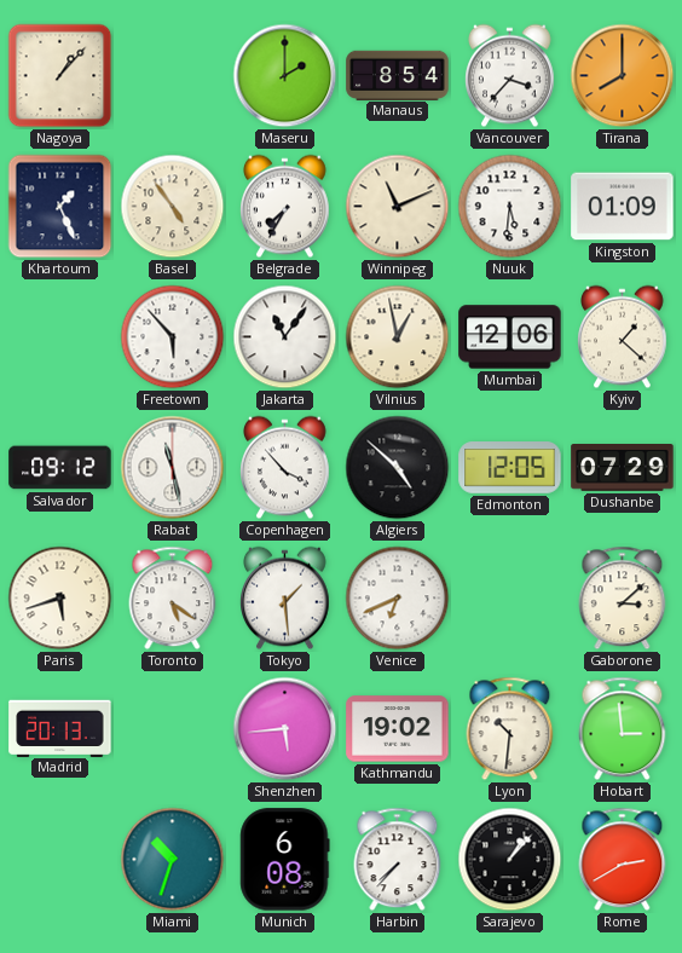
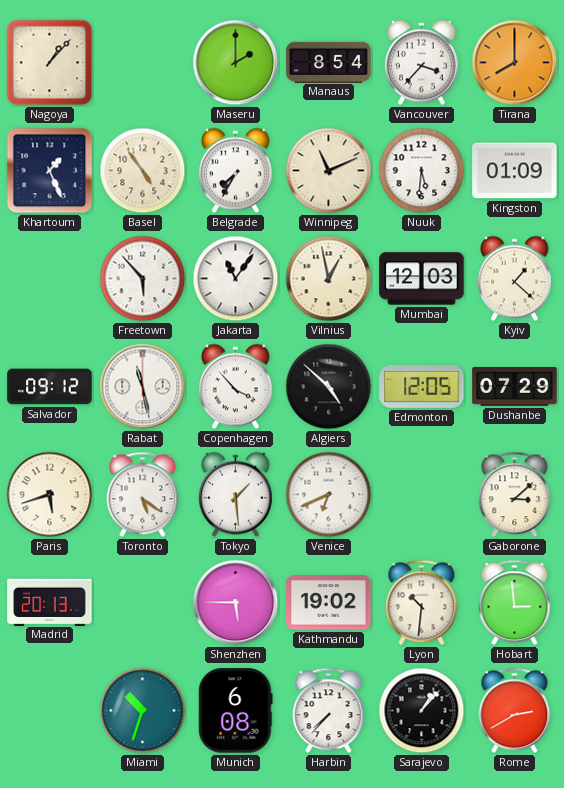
Mumbai: 12:06 -> 12:03
Shenzhen: 5:44 -> 5:45
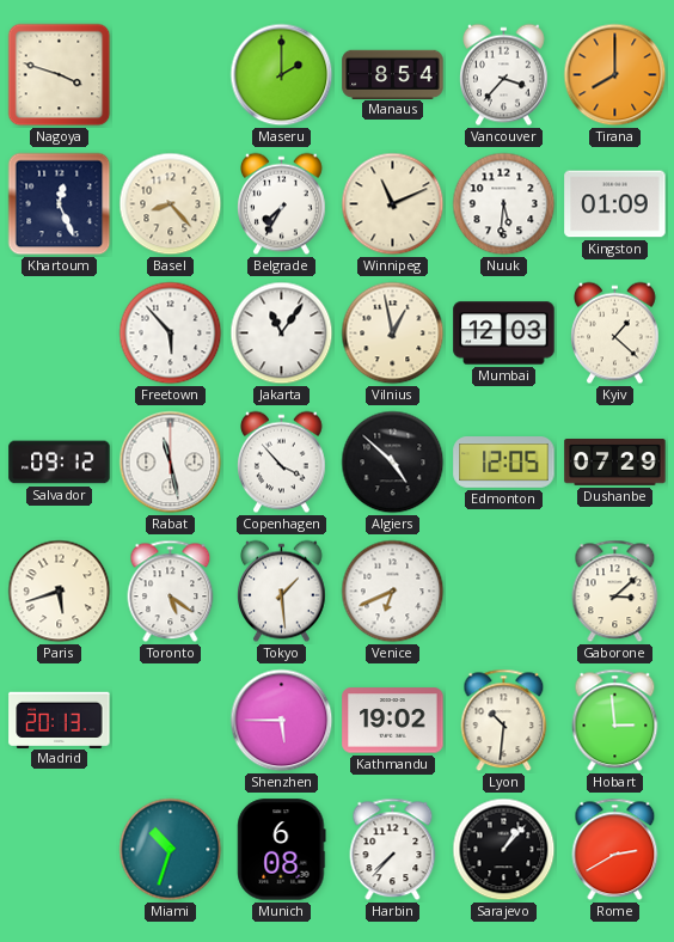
Nagoya: 1:07 -> 3:48
Khartoum: 1:26 -> 12:26
Basel: 4:54 -> 8:23
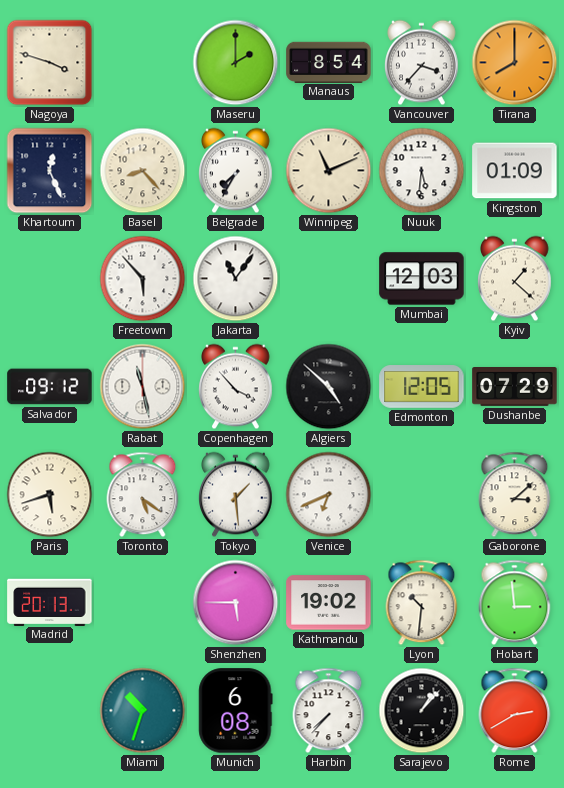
Vilnius: 12:58 -> none
